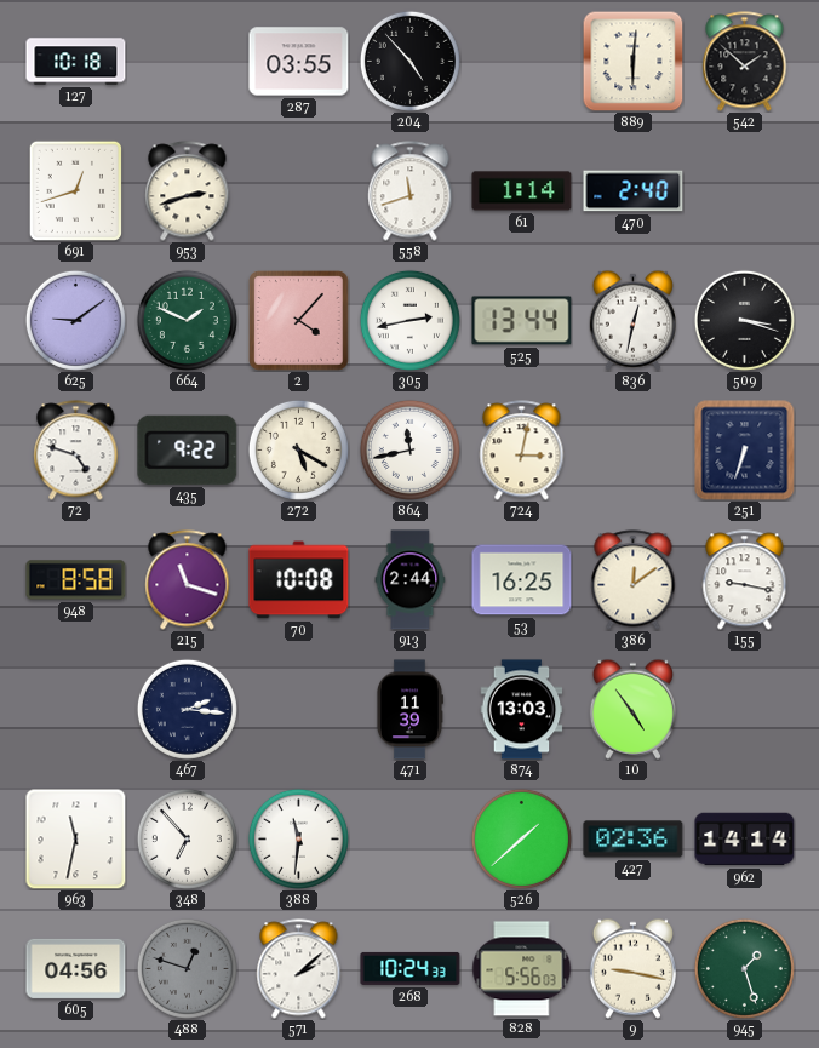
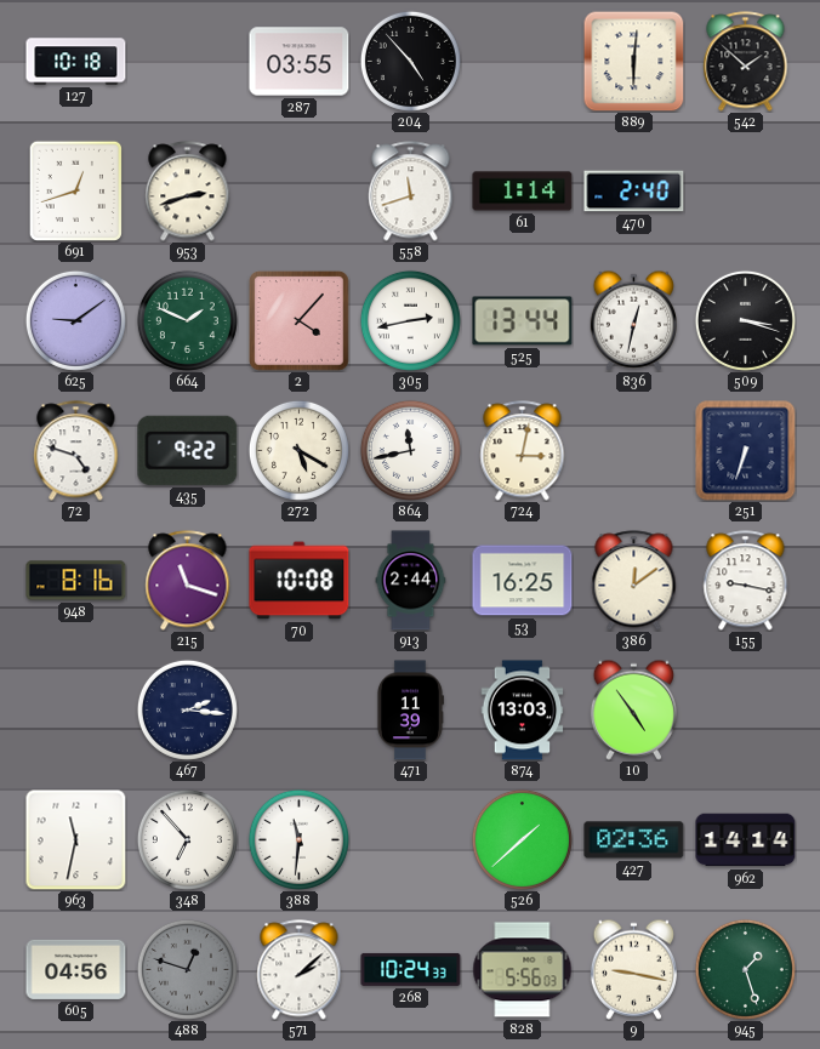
948: 8:58 -> 8:16
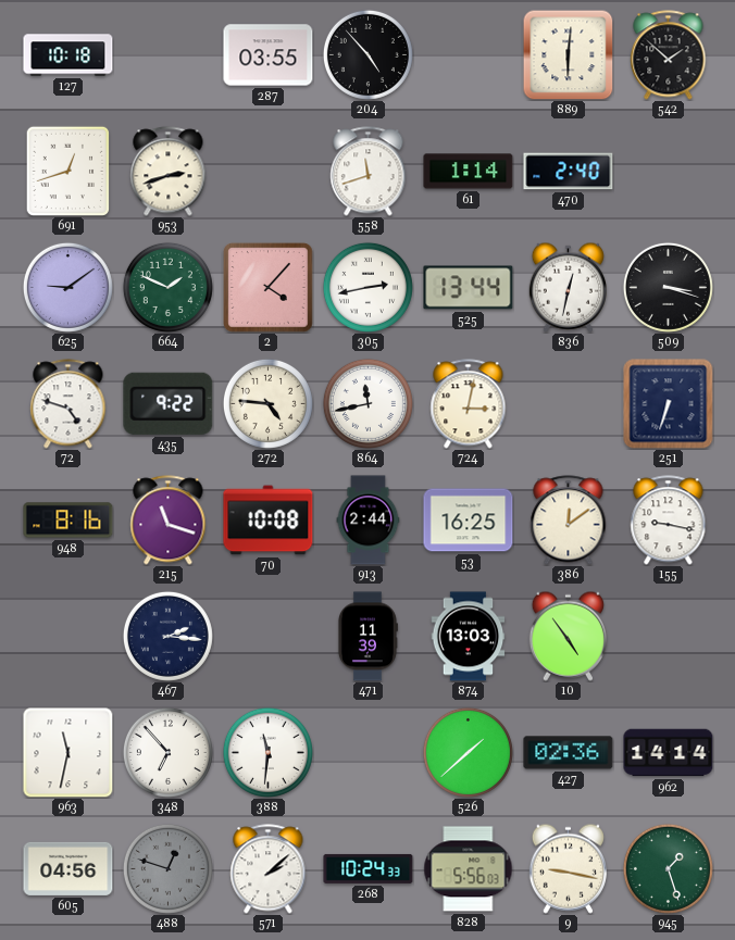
272: 5:20 -> 4:46
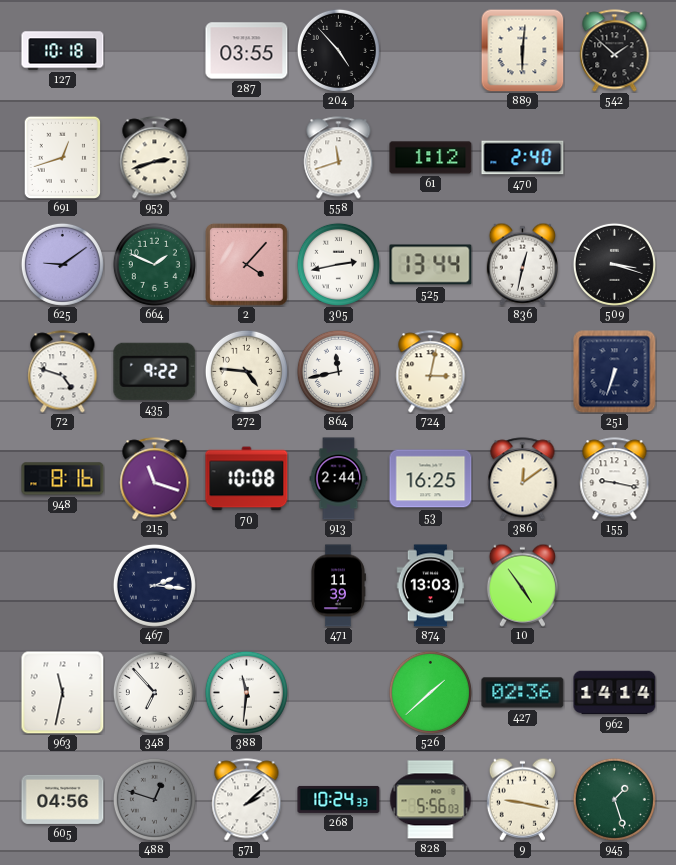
61: 1:14 -> 1:12
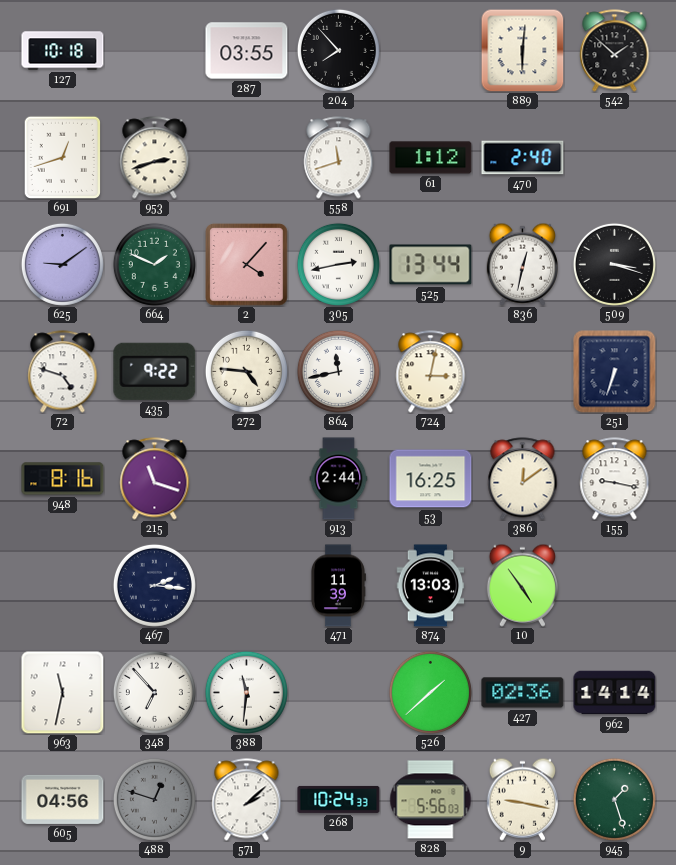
204: 4:53 -> 7:53
70: 10:08 -> none
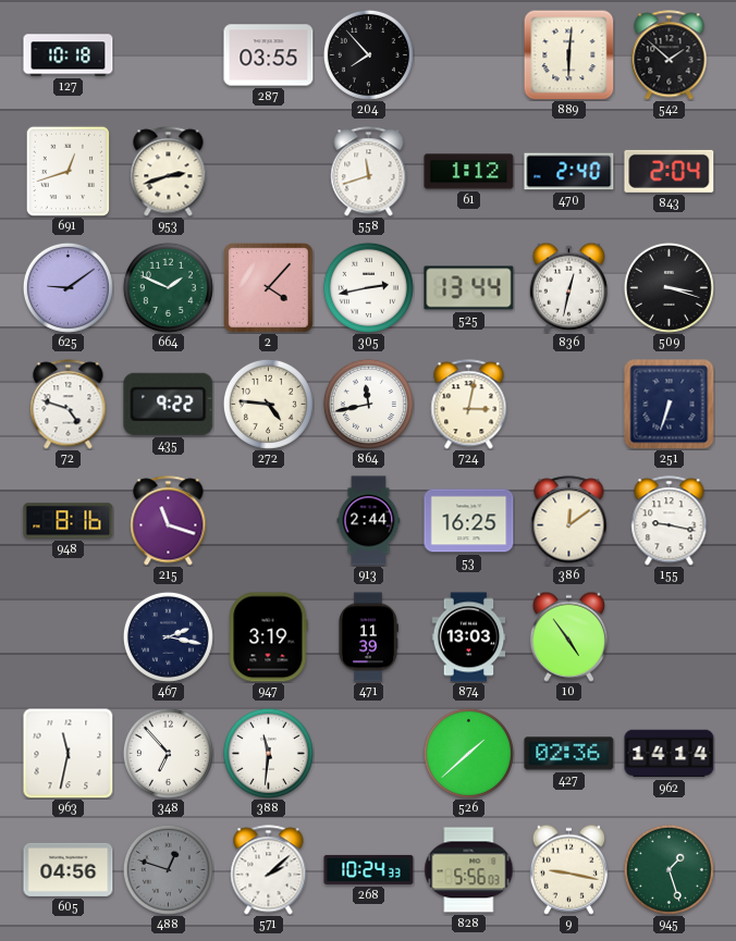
843: none -> 2:04
467: 2:16 -> 2:17
947: none -> 3:19
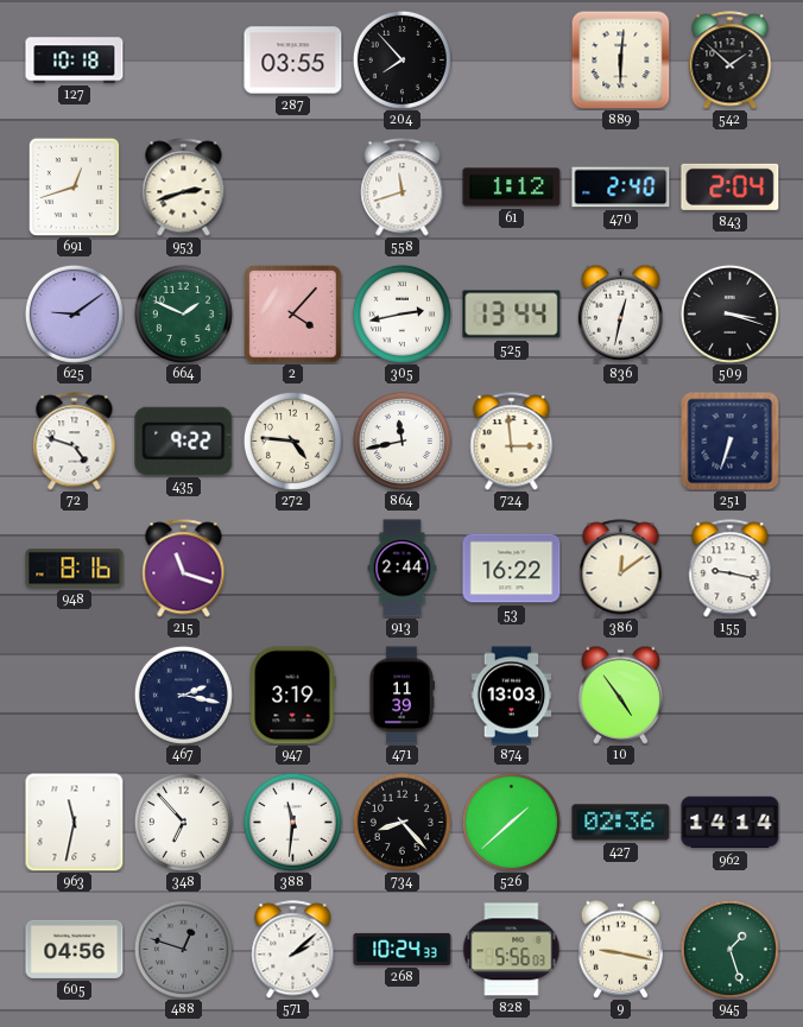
724: 3:02 -> 2:59
53: 16:25 -> 16:22
734: none -> 8:23
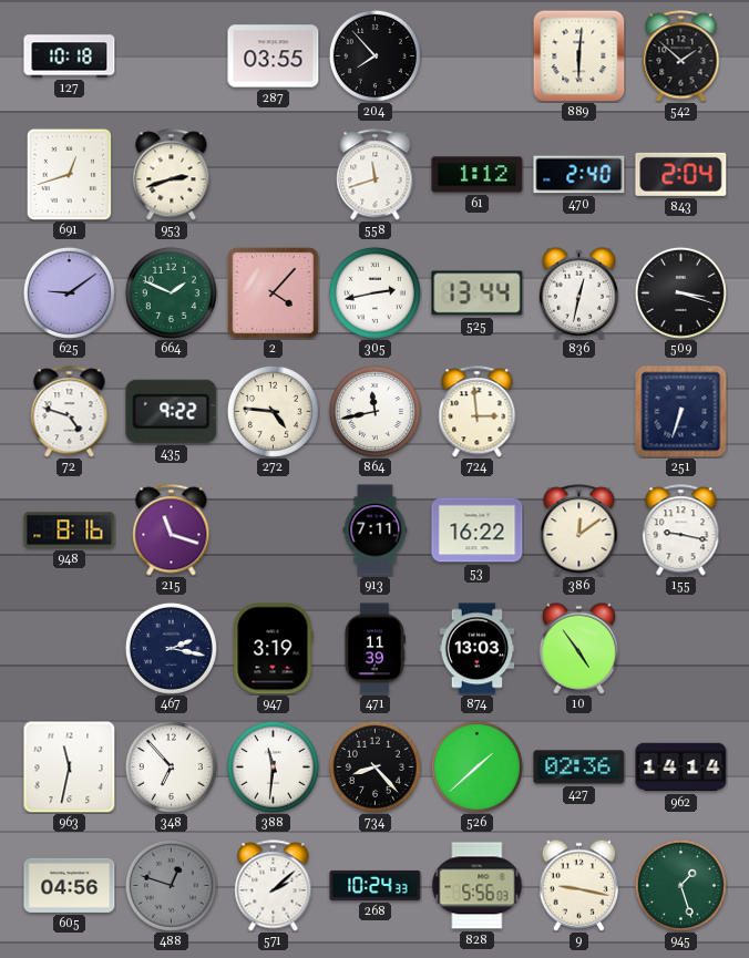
913: 2:44 -> 7:11
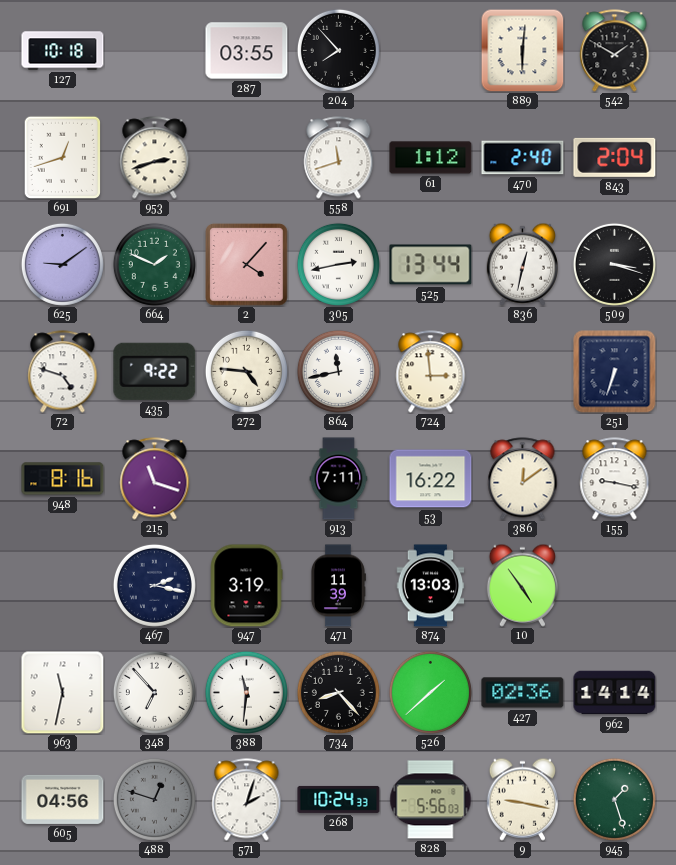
542: 1:52 -> 1:50
571: 2:08 -> 2:03
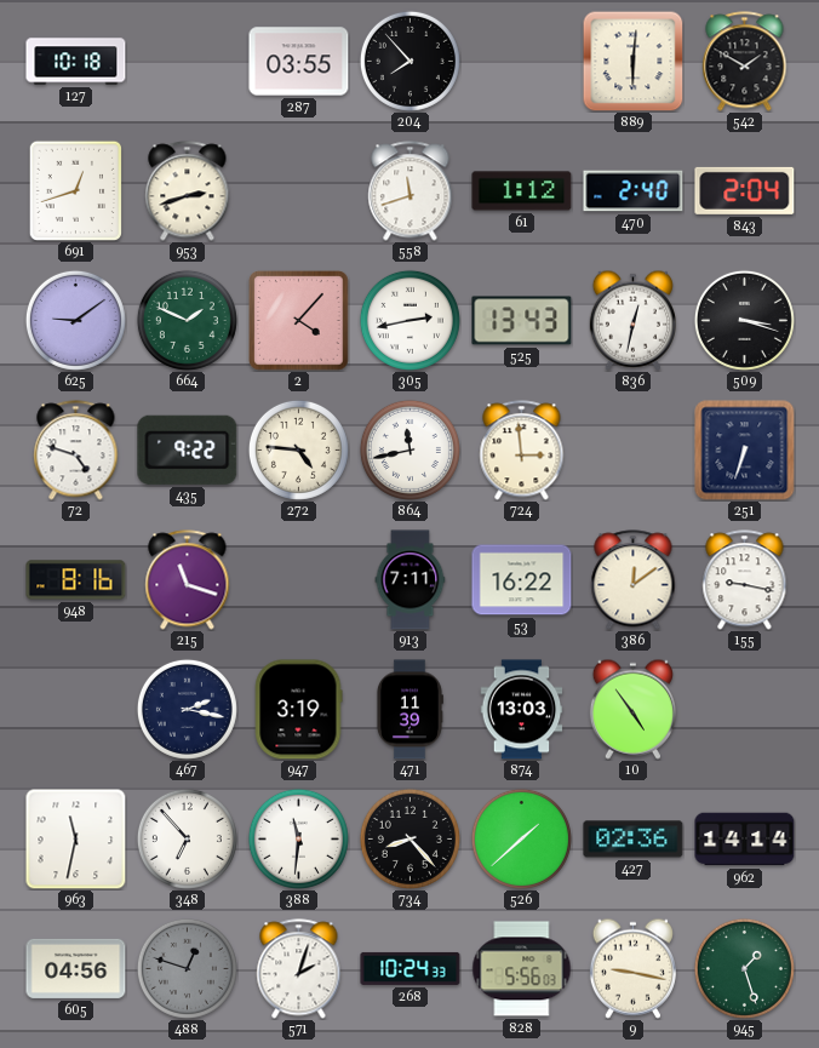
525: 13:44 -> 13:43
